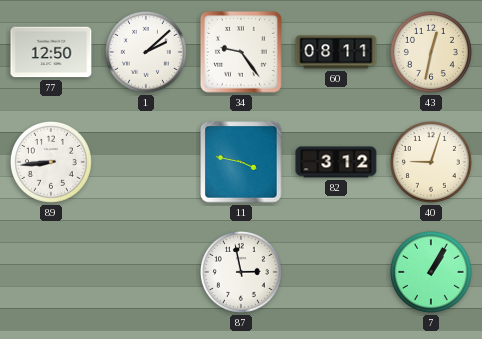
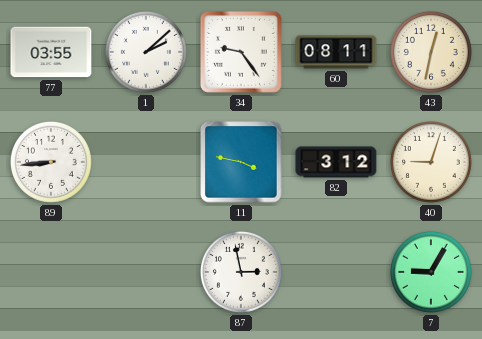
77: 12:50 -> 03:55
7: 1:05 -> 9:05
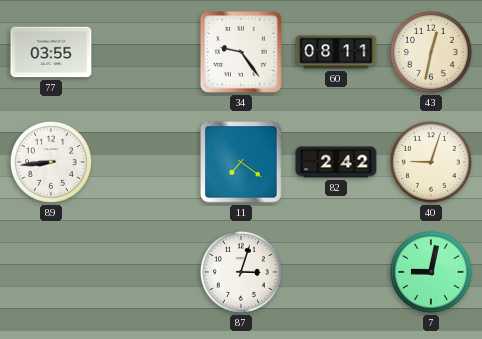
1: 2:08 -> none
11: 3:47 -> 7:21
82: 3:12 -> 2:42
87: 2:58 -> 3:03
7: 9:05 -> 9:02
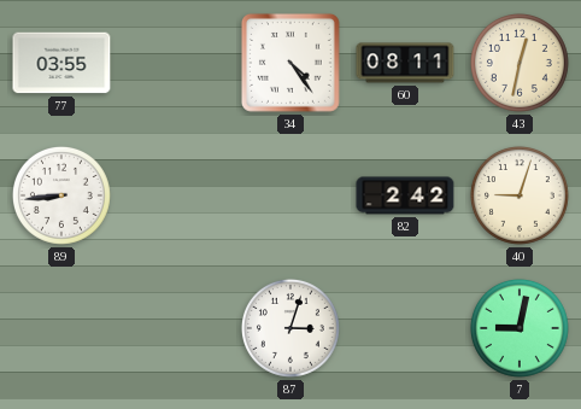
34: 9:24 -> 4:24
11: 7:21 -> none
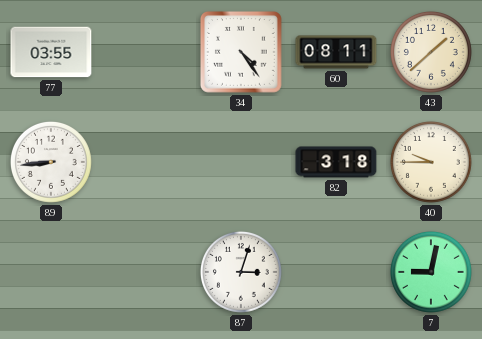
43: 12:32 -> 1:38
82: 2:42 -> 3:18
40: 9:03 -> 9:45
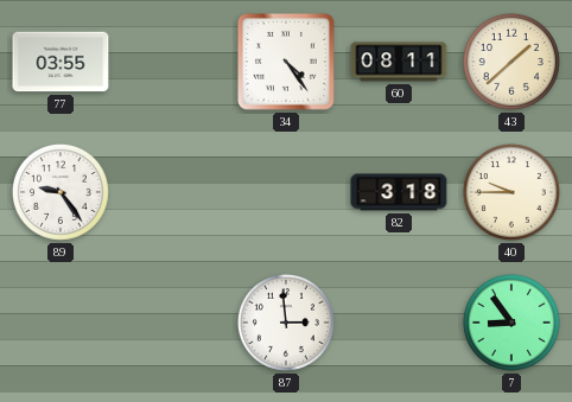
89: 8:44 -> 9:24
87: 3:03 -> 2:59
7: 9:02 -> 8:54
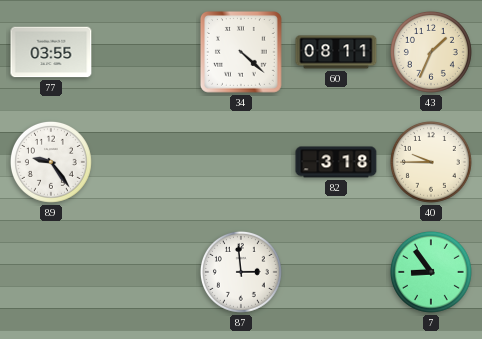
34: 4:24 -> 4:22
43: 1:38 -> 1:34
